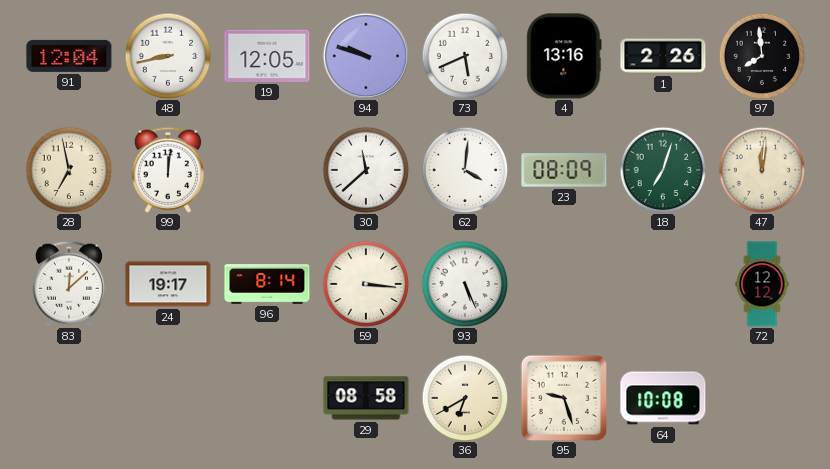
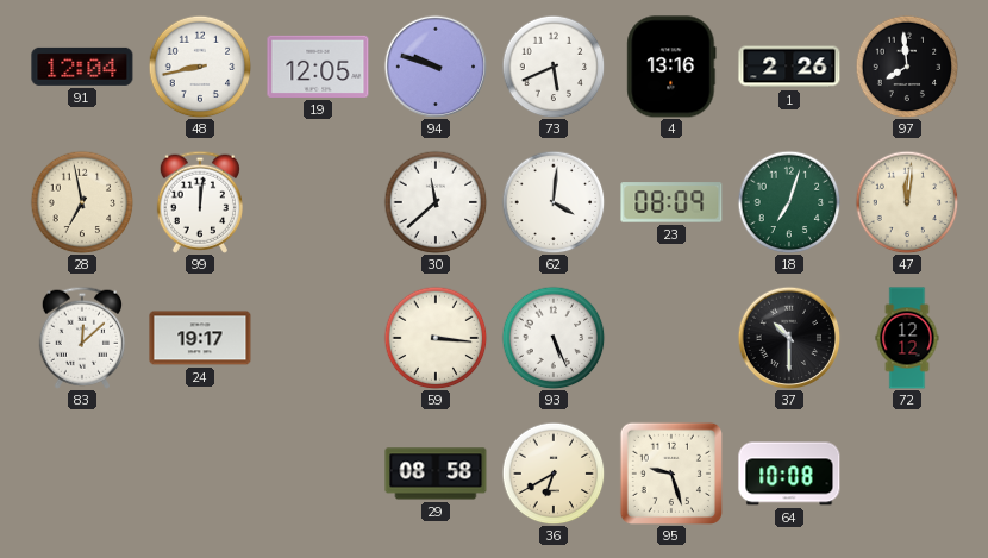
96: 8:14 -> none
37: none -> 10:30
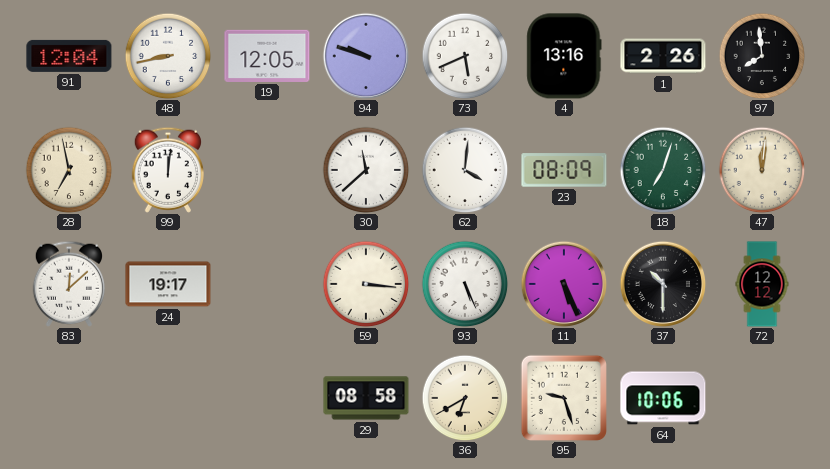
11: none -> 5:26
64: 10:08 -> 10:06
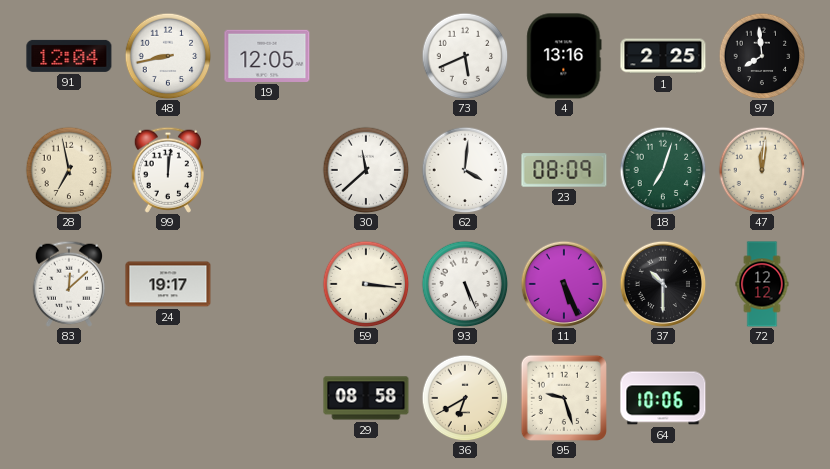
94: 9:48 -> none
1: 2:26 -> 2:25
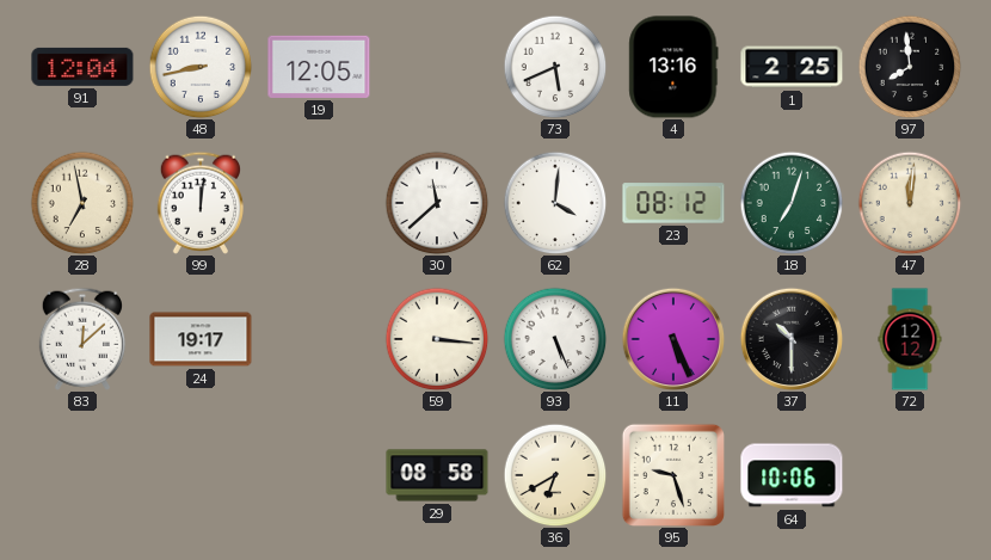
23: 08:09 -> 08:12
